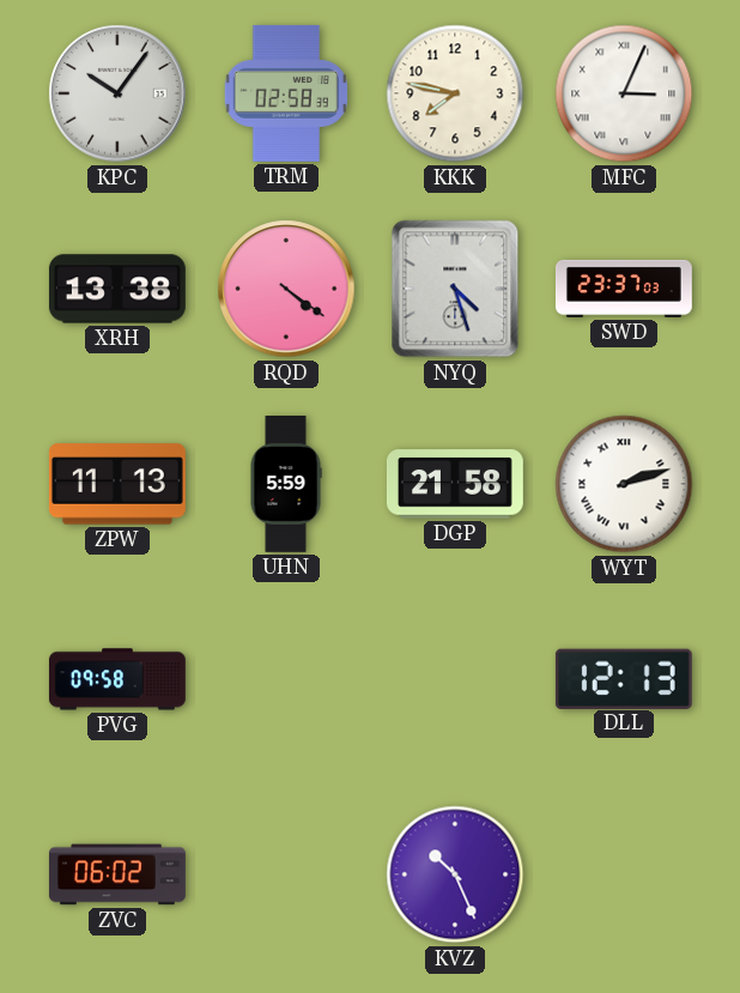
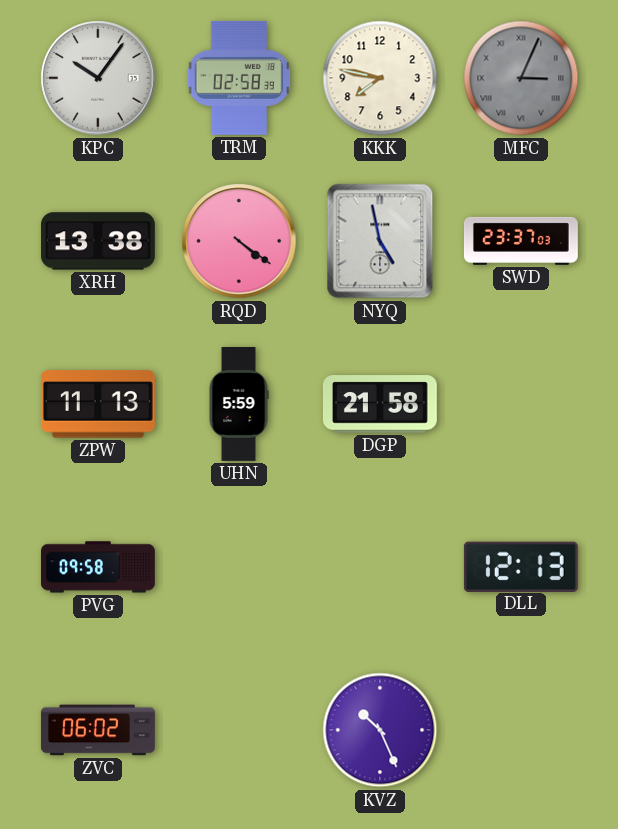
MFC dial: white -> grey
NYQ: 4:27 -> 4:58
WYT: 2:12 -> none
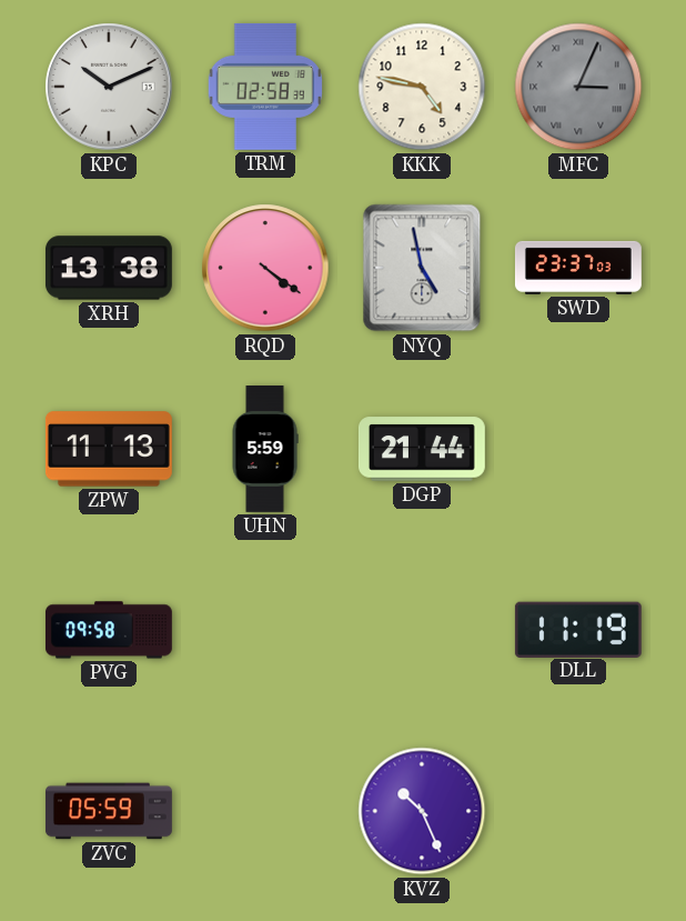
KPC: 10:06 -> 10:11
KKK: 7:47 -> 4:47
DGP: 21:58 -> 21:44
DLL: 12:13 -> 11:19
ZVC: 06:02 -> 05:59
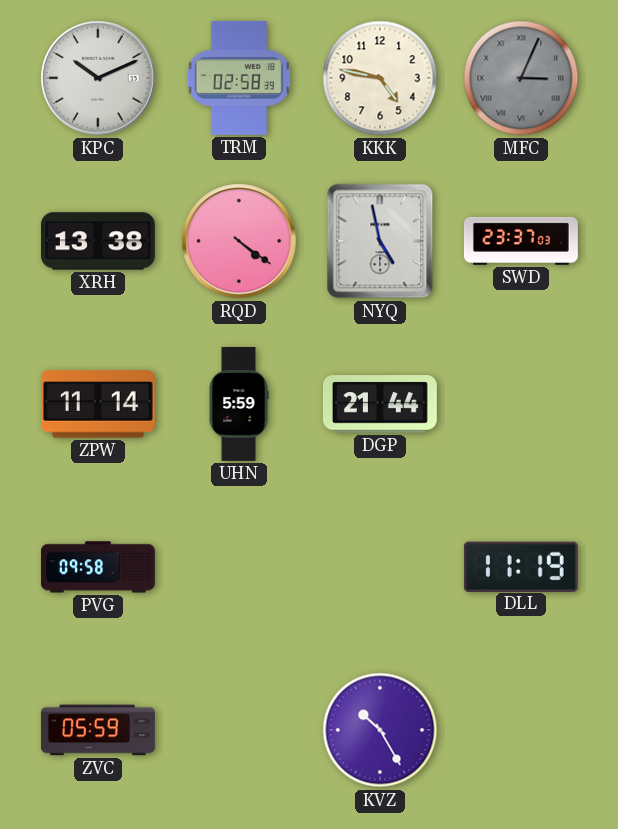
ZPW: 11:13 -> 11:14
KVZ: 10:26 -> 10:25
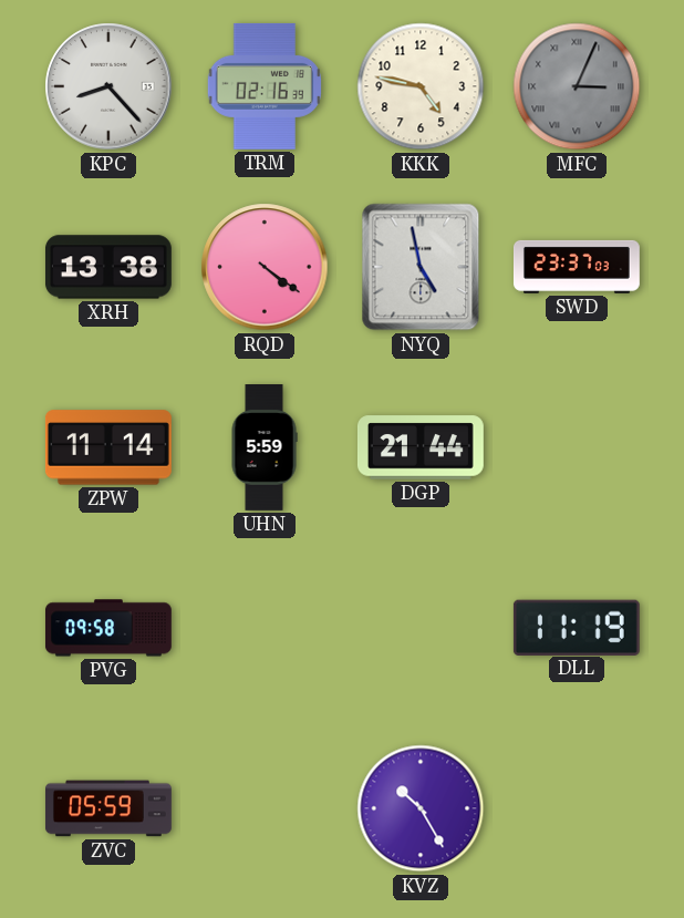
KPC: 10:11 -> 8:23
TRM: 02:58 -> 02:16
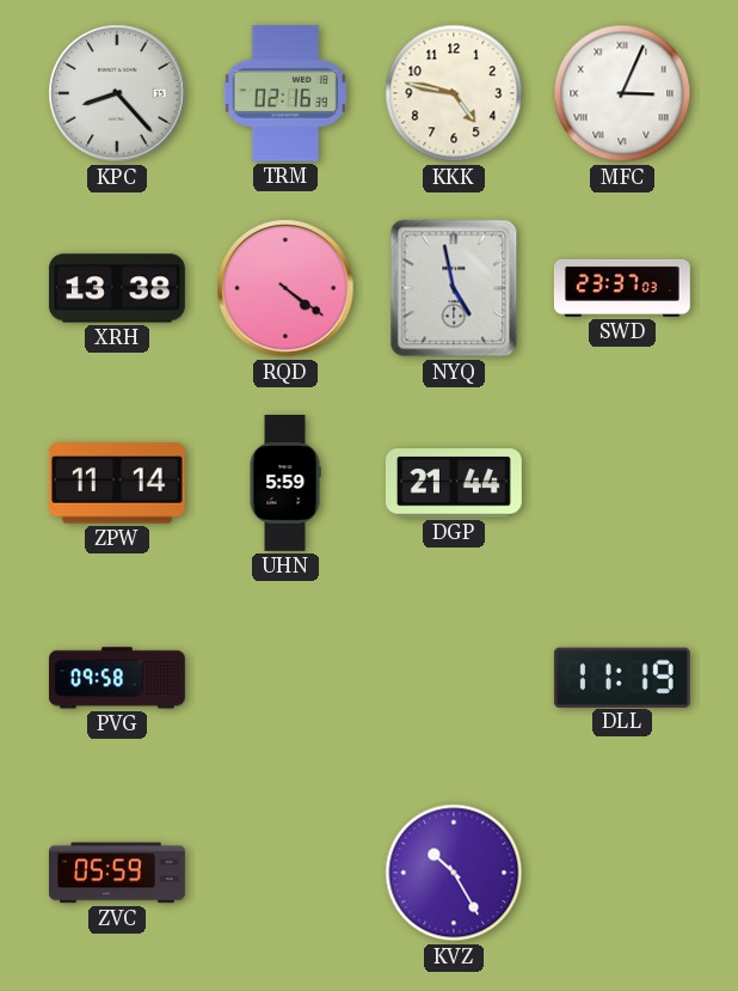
MFC dial: grey -> white
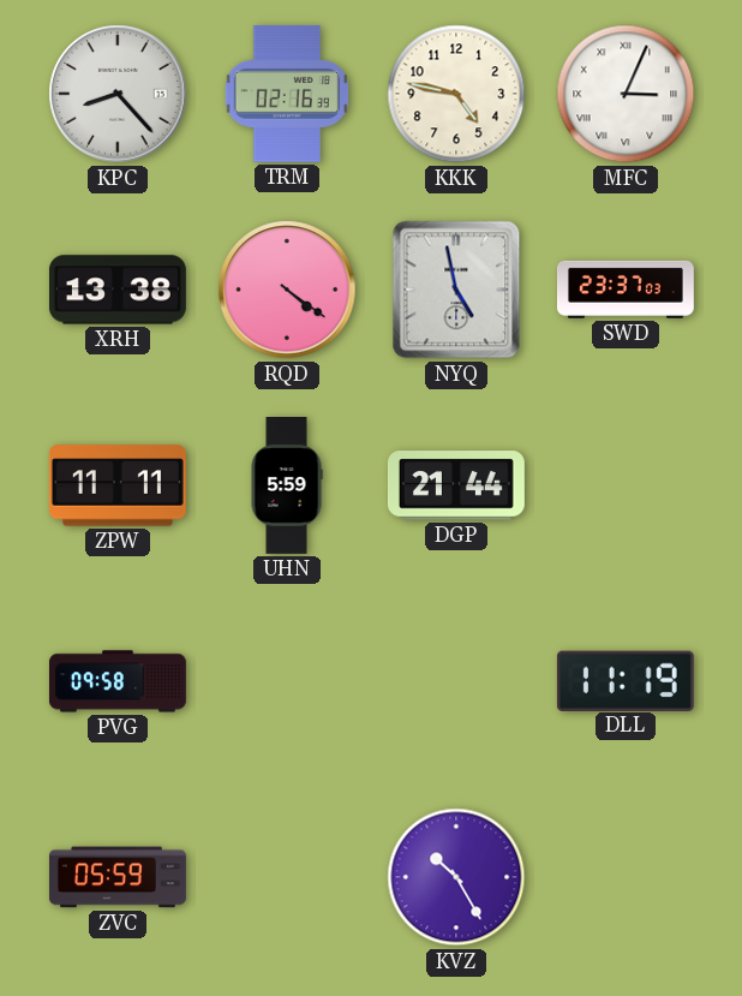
ZPW: 11:14 -> 11:11
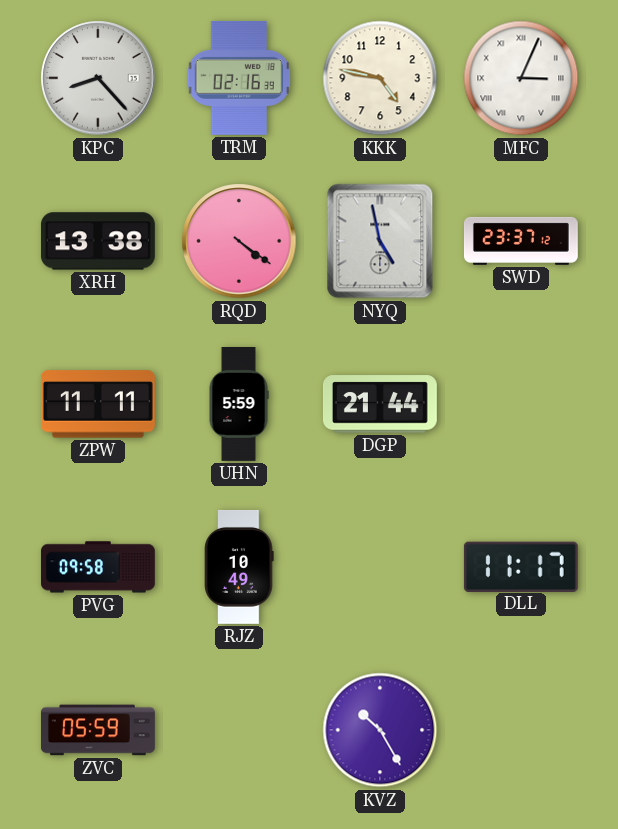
SWD: 23:37:03 -> 23:37:12
RJZ: none -> 10:49
DLL: 11:19 -> 11:17
